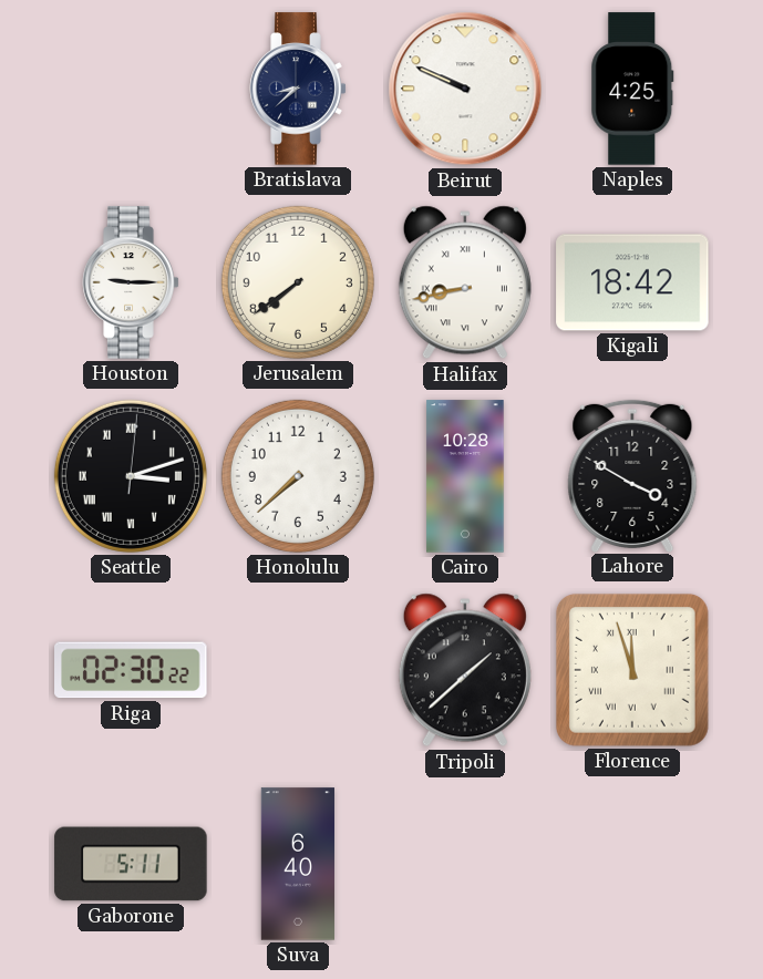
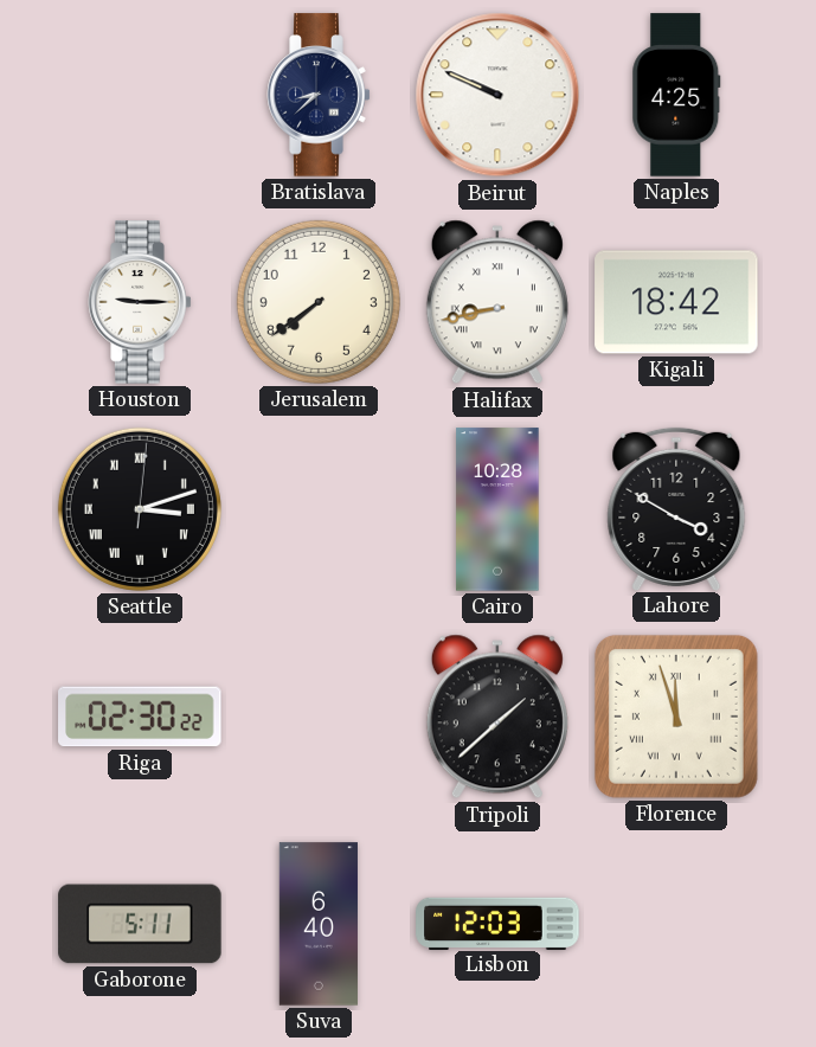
Honolulu: 7:38 -> none
Lisbon: none -> 12:03
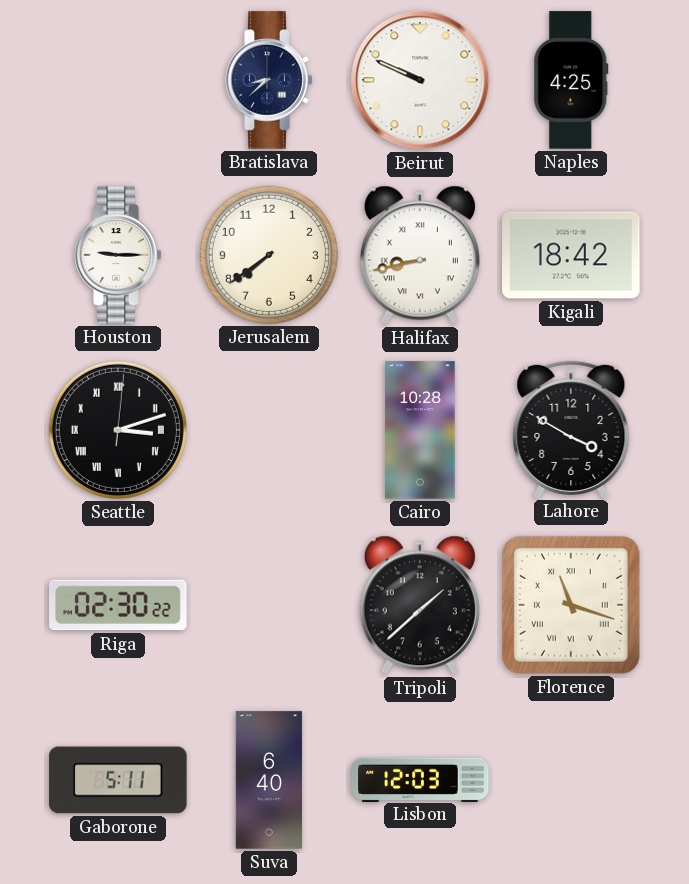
Florence: 11:57 -> 11:18
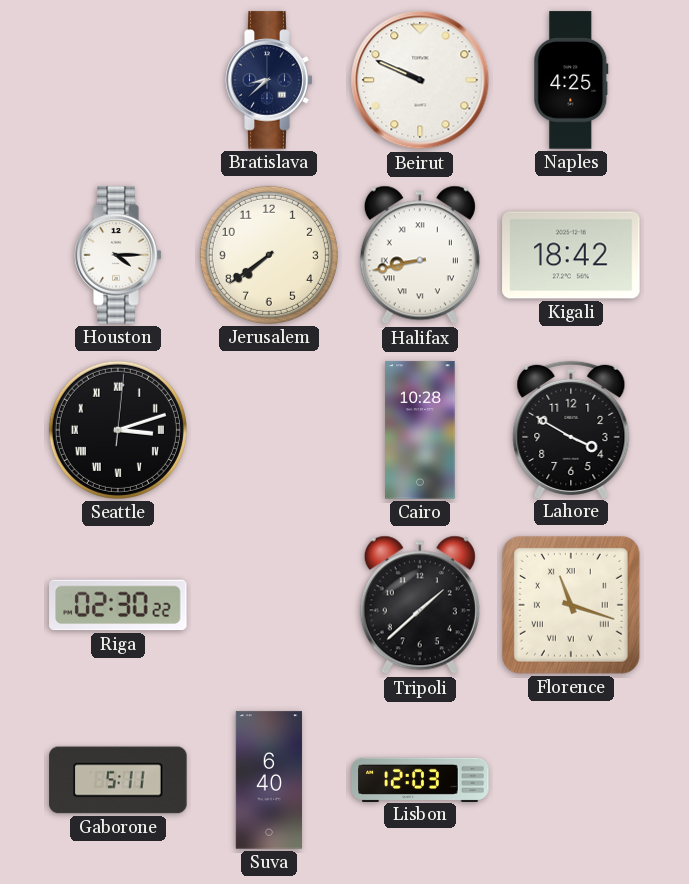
Houston: 9:15 -> 4:15
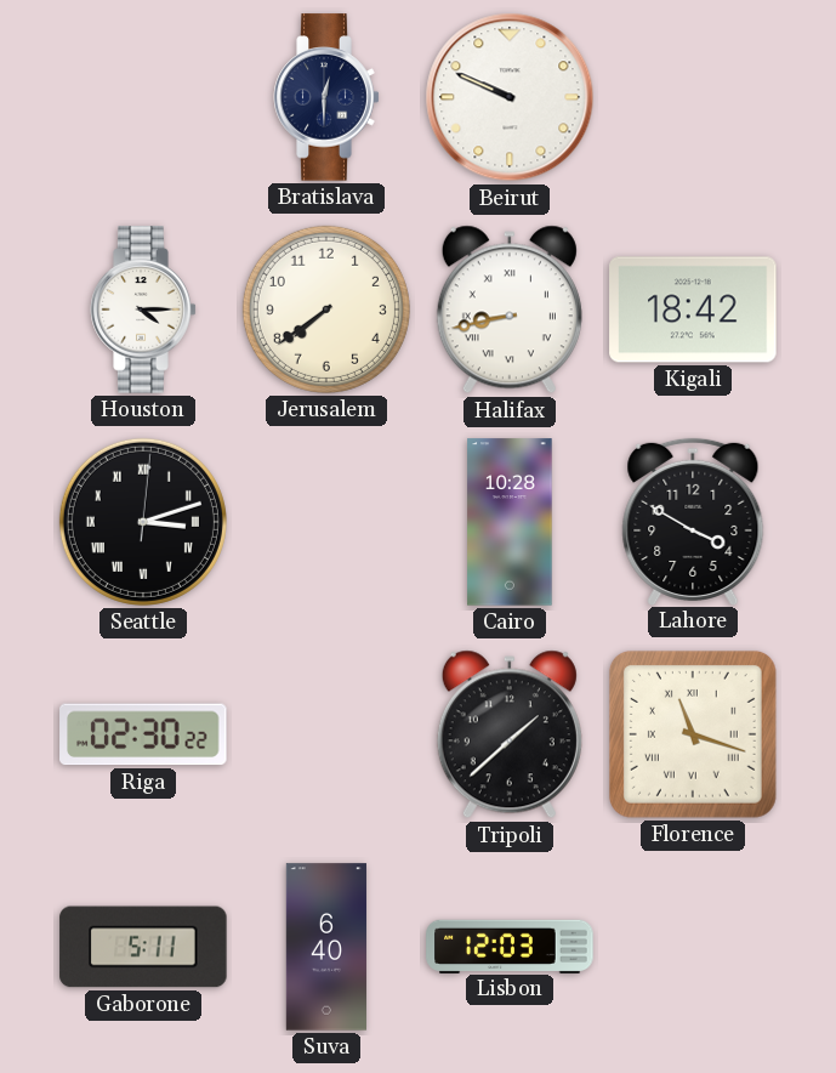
Bratislava: 8:38 -> 12:30
Naples: 4:25 -> none
